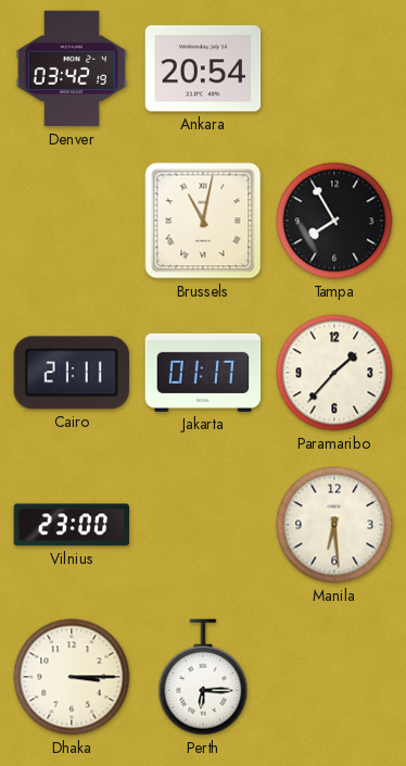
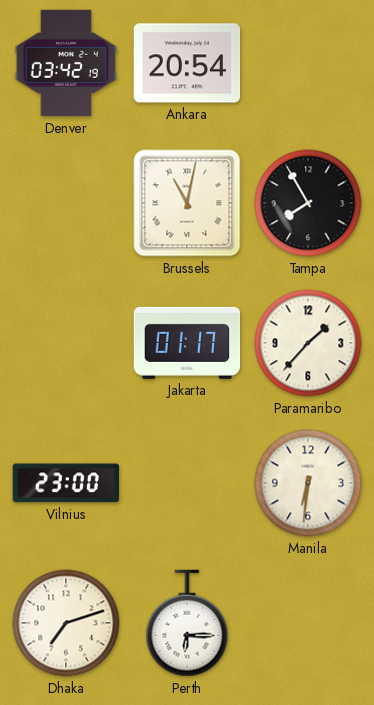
Cairo: 21:11 -> none
Manila: 6:29 -> 6:31
Dhaka: 3:15 -> 7:12
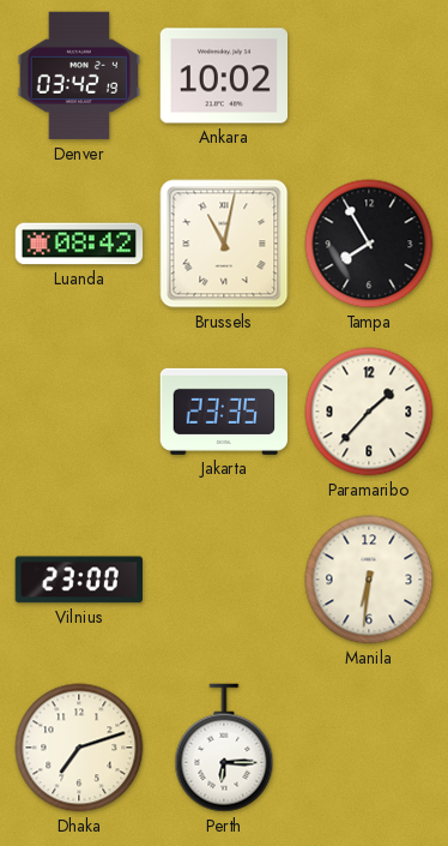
Ankara: 20:54 -> 10:02
Luanda: none -> 08:42
Jakarta: 01:17 -> 23:35
